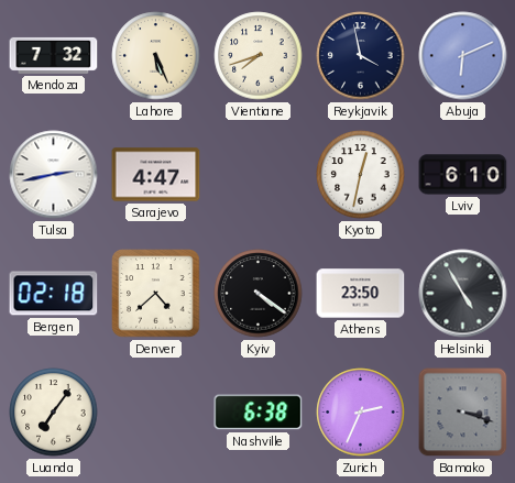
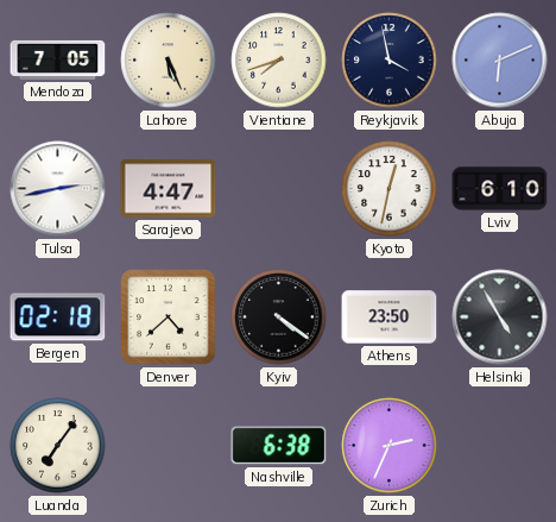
Mendoza: 7:32 -> 7:05
Bamako: 3:18 -> none
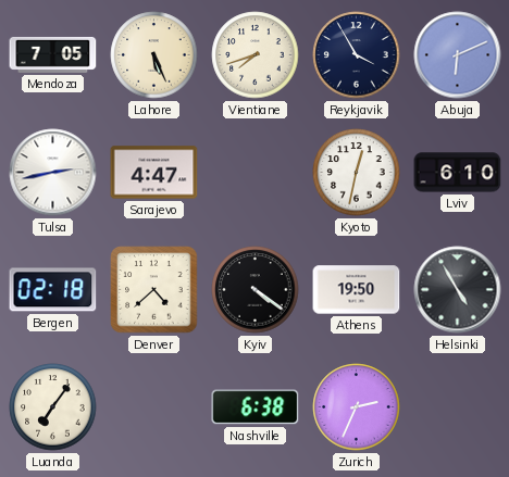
Reykjavik: 3:58 -> 3:55
Athens: 23:50 -> 19:50
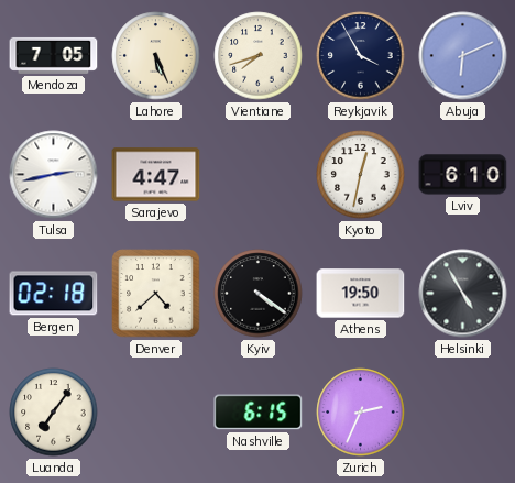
Nashville: 6:38 -> 6:15
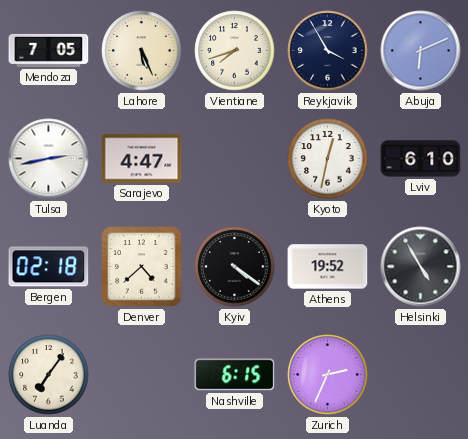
Athens: 19:50 -> 19:52
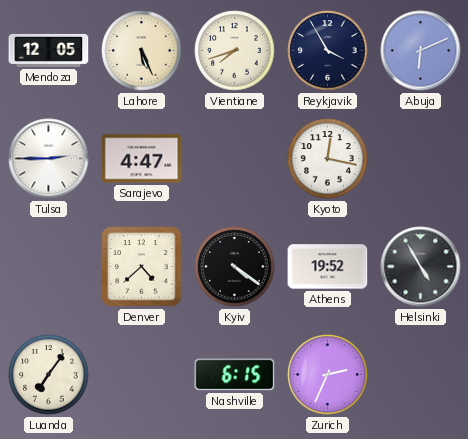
Mendoza: 7:05 -> 12:05
Tulsa: 2:43 -> 2:45
Kyoto: 12:32 -> 12:17
Lviv: 6:10 -> none
Bergen: 02:18 -> none
